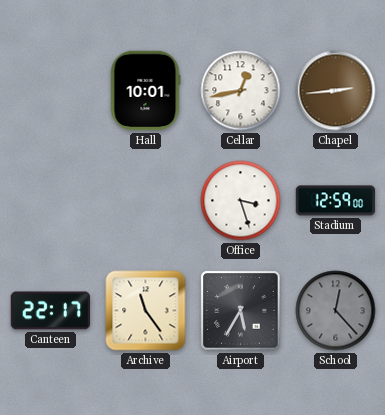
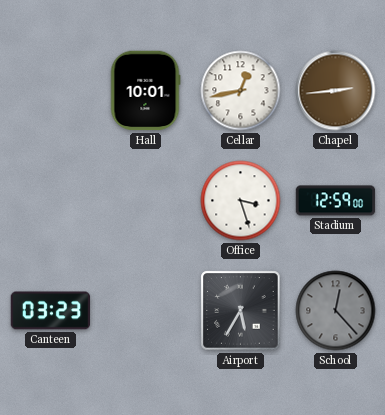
Canteen: 22:17 -> 03:23
Archive: 11:24 -> none
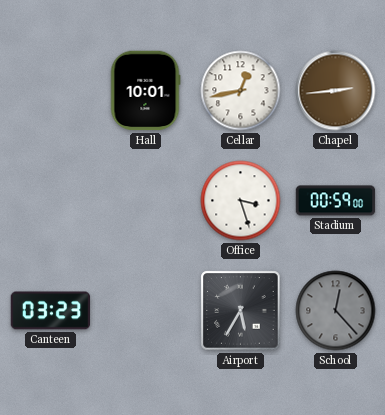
Stadium: 12:59 -> 00:59
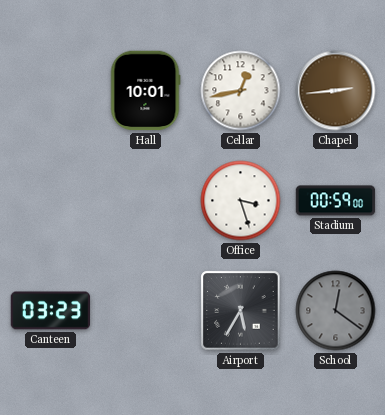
School: 12:23 -> 12:21
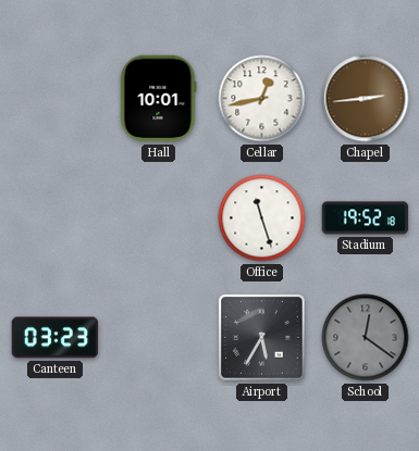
Office: 3:27 -> 11:27
Stadium: 00:59 -> 19:52
